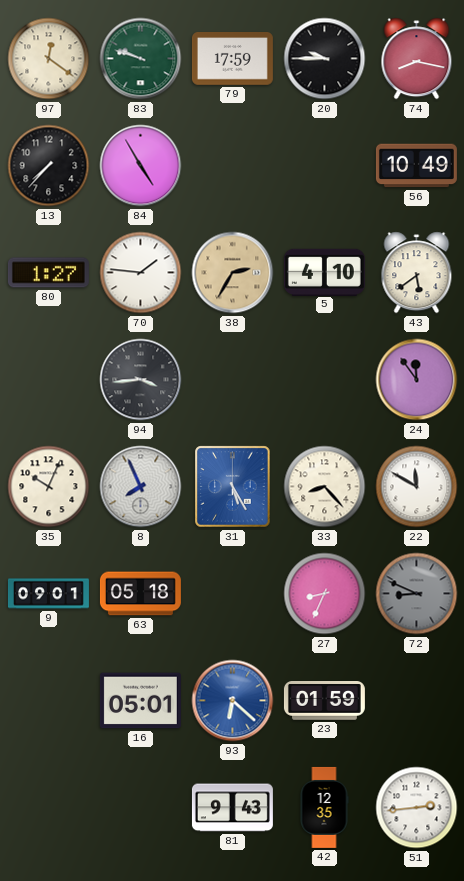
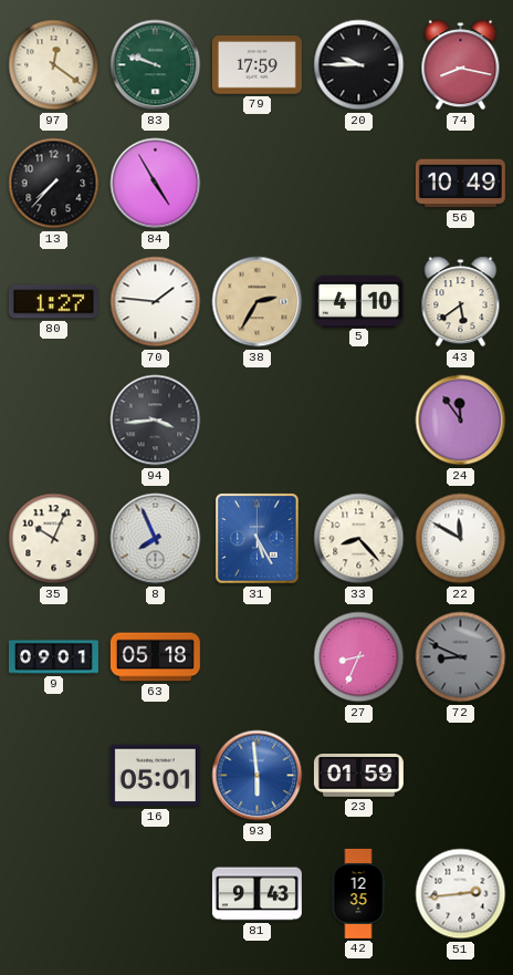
93: 6:22 -> 5:59
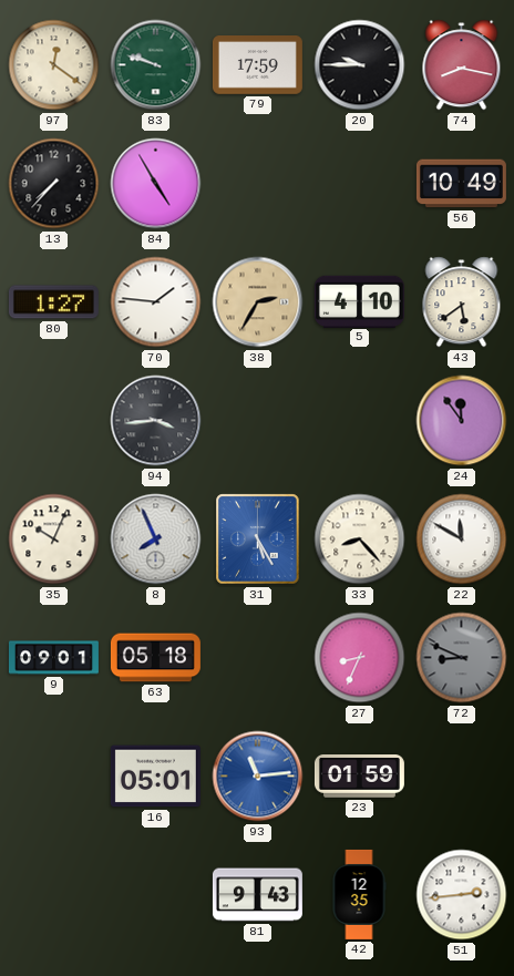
93: 5:59 -> 11:14
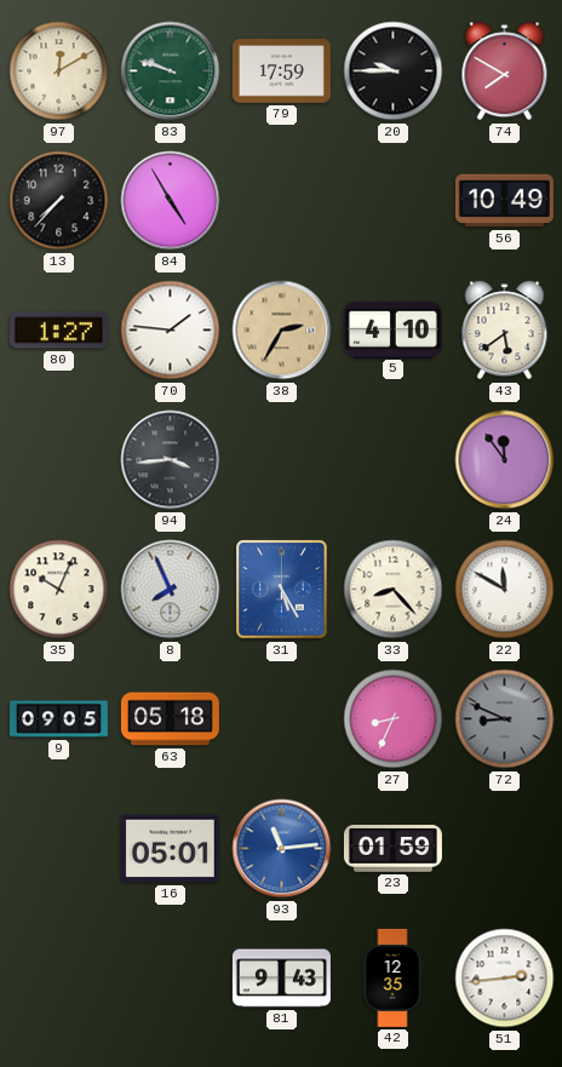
97: 12:21 -> 12:10
74: 8:17 -> 7:50
9: 09:01 -> 09:05
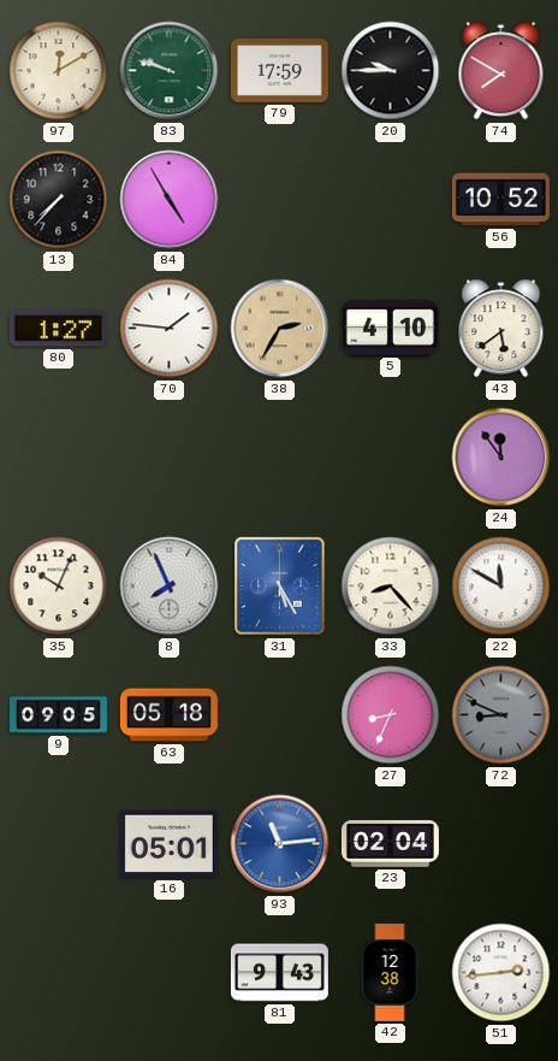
56: 10:49 -> 10:52
94: 3:44 -> none
23: 01:59 -> 02:04
42: 12:35 -> 12:38
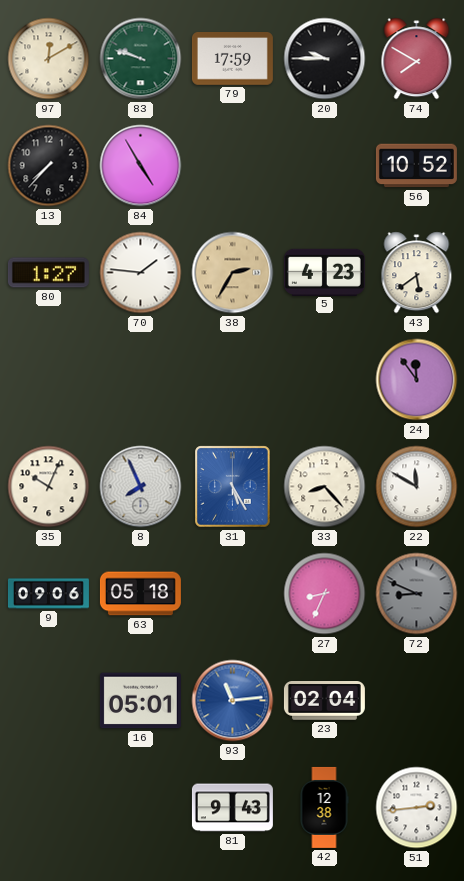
5: 4:10 -> 4:23
9: 09:05 -> 09:06
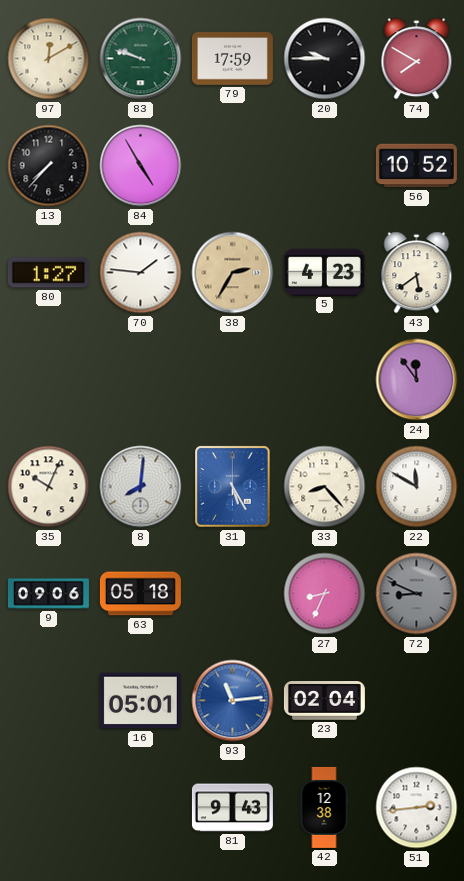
8: 7:56 -> 8:01
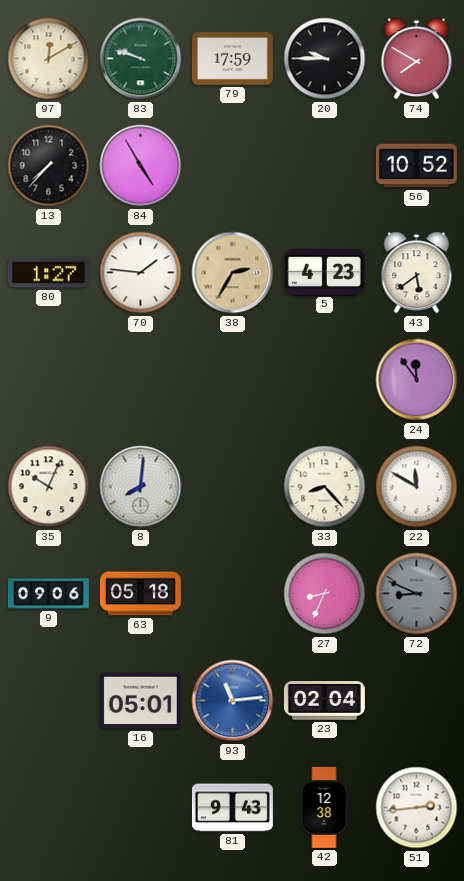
31: 5:25 -> none
